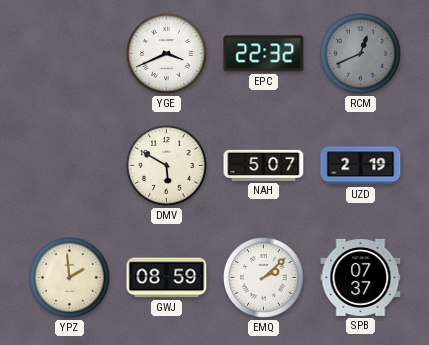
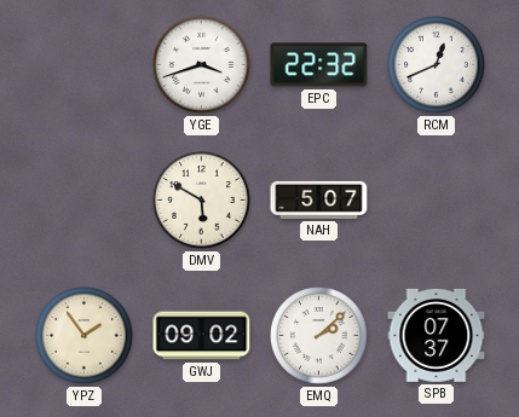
YGE: 3:41 -> 3:42
RCM dial: grey -> white
UZD: 2:19 -> none
YPZ: 1:59 -> 1:54
GWJ: 08:59 -> 09:02
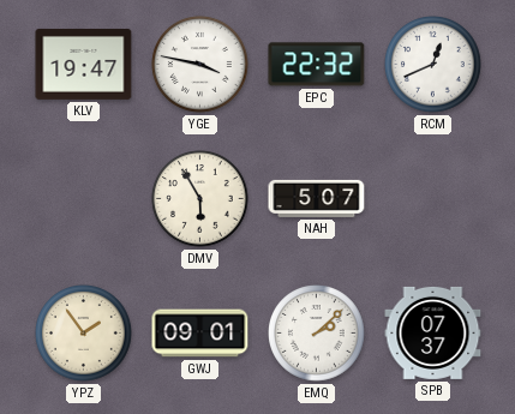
KLV: none -> 19:47
YGE: 3:42 -> 3:47
DMV: 5:50 -> 5:55
GWJ: 09:02 -> 09:01
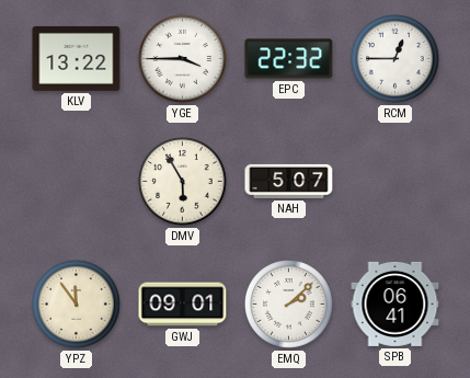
KLV: 19:47 -> 13:22
YGE: 3:47 -> 3:45
RCM: 12:41 -> 12:45
YPZ: 1:54 -> 11:54
SPB: 07:37 -> 06:41
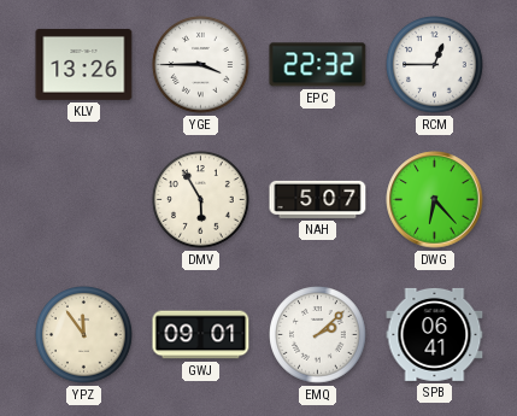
KLV: 13:22 -> 13:26
DWG: none -> 6:23
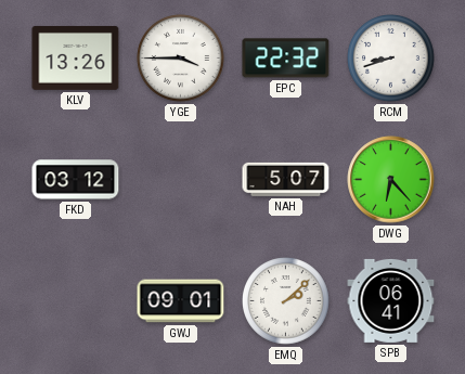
RCM: 12:45 -> 8:42
FKD: none -> 03:12
DMV: 5:55 -> none
YPZ: 11:54 -> none
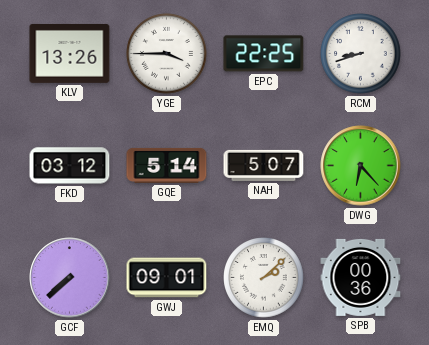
EPC: 22:32 -> 22:25
GQE: none -> 5:14
GCF: none -> 7:38
SPB: 06:41 -> 00:36
